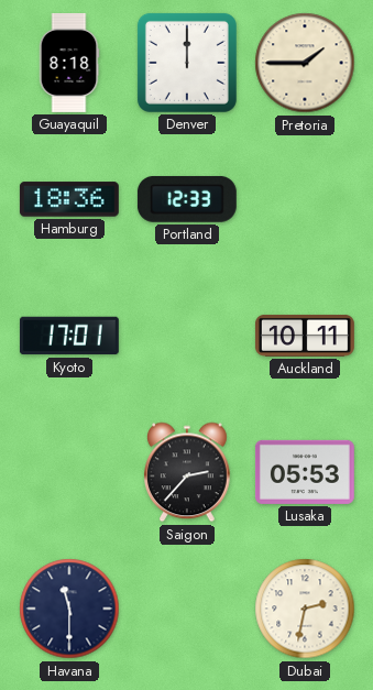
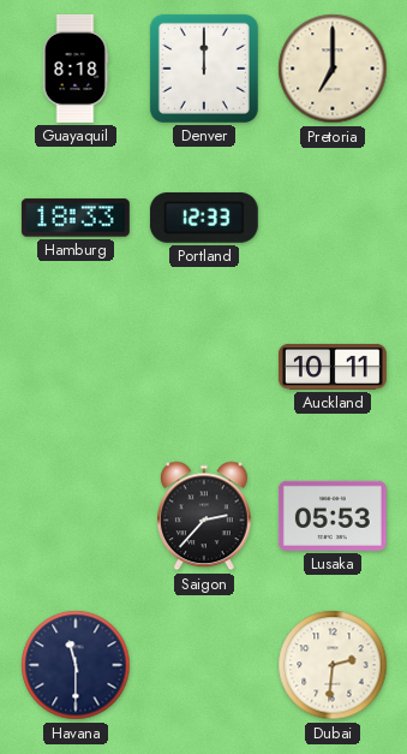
Pretoria: 1:45 -> 7:00
Hamburg: 18:36 -> 18:33
Kyoto: 17:01 -> none
Dubai: 2:32 -> 2:31
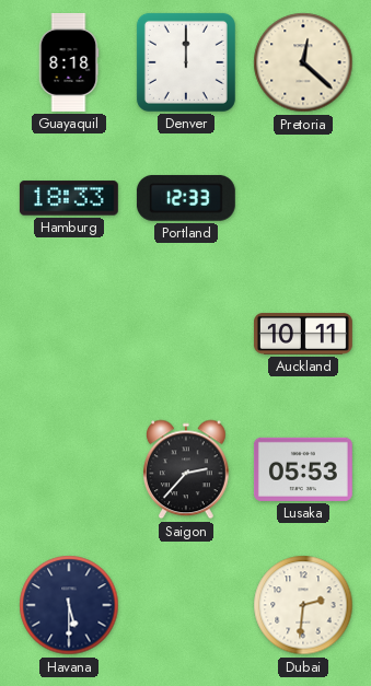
Pretoria: 7:00 -> 12:22
Havana: 11:30 -> 5:30
